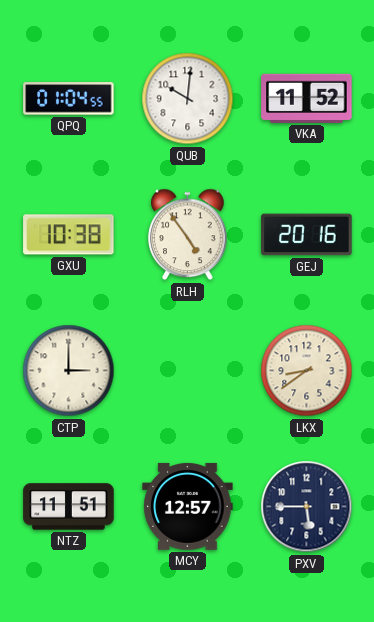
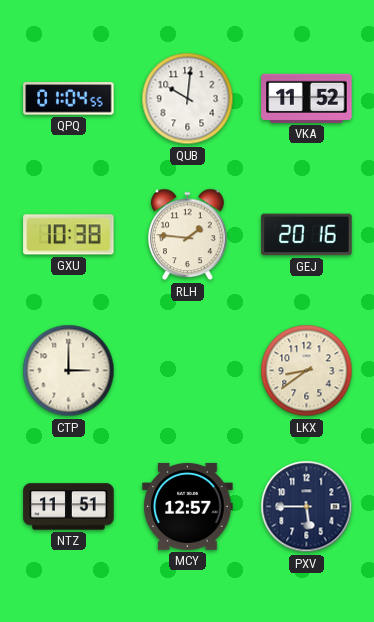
RLH: 4:54 -> 1:46
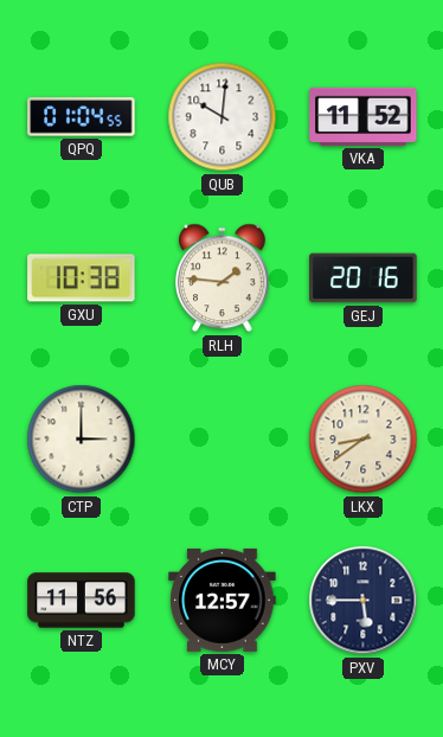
NTZ: 11:51 -> 11:56
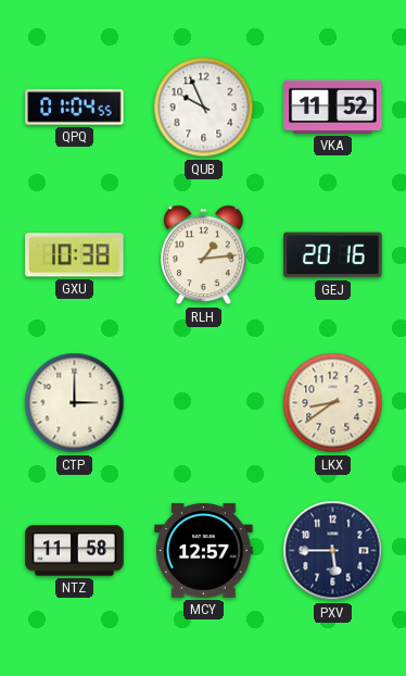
QUB: 10:01 -> 9:56
RLH: 1:46 -> 1:14
NTZ: 11:56 -> 11:58
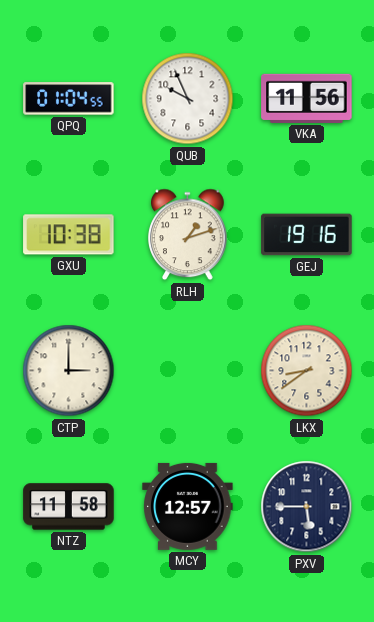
VKA: 11:52 -> 11:56
RLH: 1:14 -> 1:12
GEJ: 20:16 -> 19:16
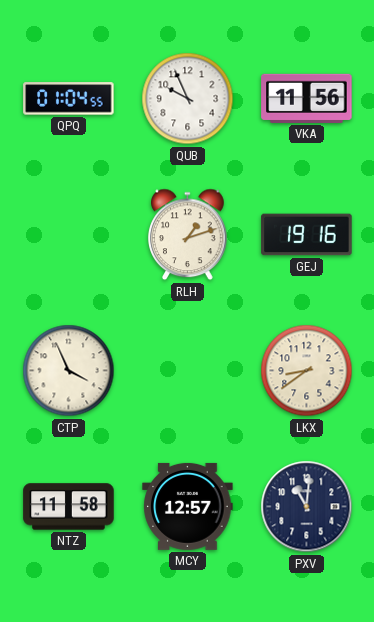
GXU: 10:38 -> none
CTP: 3:00 -> 3:56
PXV: 5:45 -> 11:01
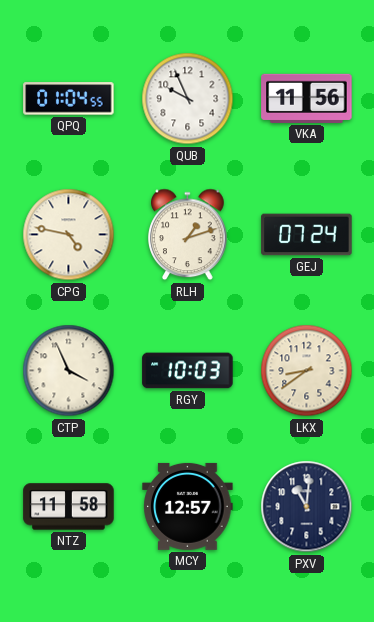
CPG: none -> 4:47
GEJ: 19:16 -> 07:24
RGY: none -> 10:03
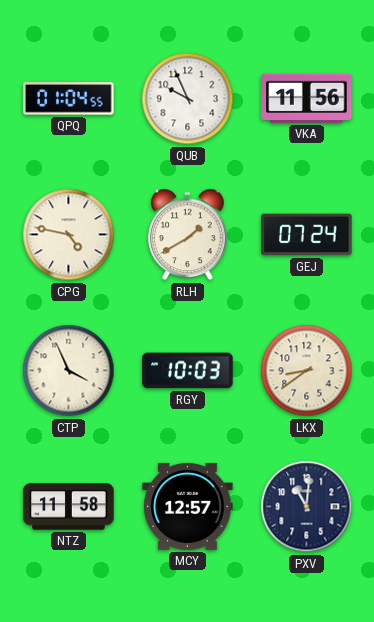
RLH: 1:12 -> 1:40
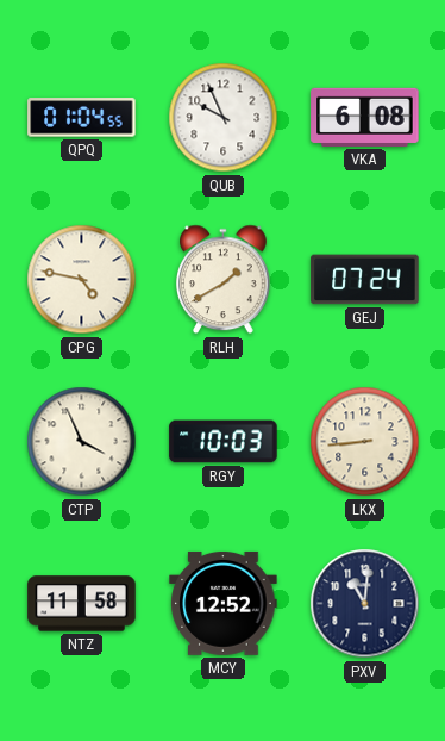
VKA: 11:56 -> 6:08
LKX: 8:39 -> 8:44
MCY: 12:57 -> 12:52
